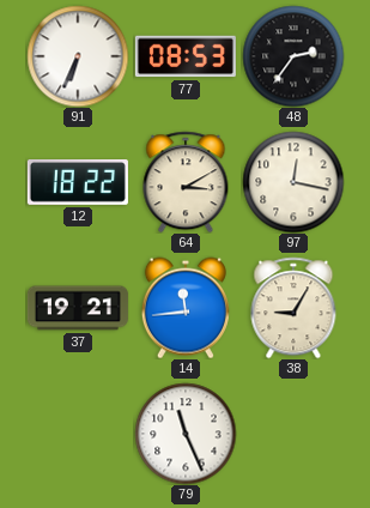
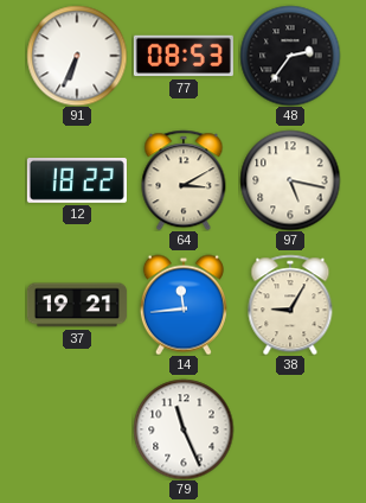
97: 12:17 -> 5:17
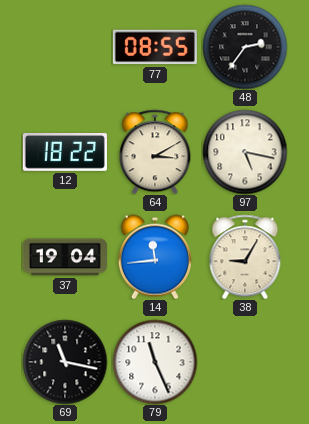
91: 6:34 -> none
77: 08:53 -> 08:55
37: 19:21 -> 19:04
69: none -> 11:17
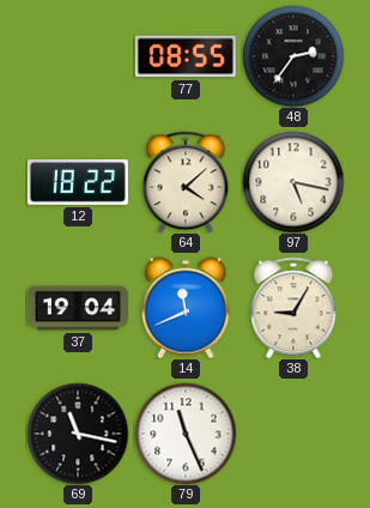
64: 3:10 -> 4:08
14: 11:44 -> 11:41
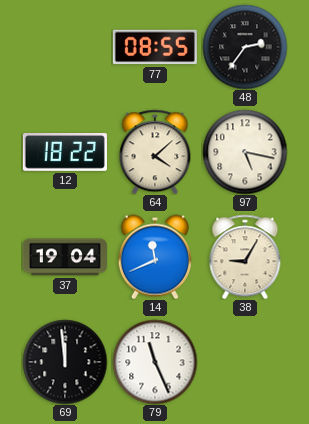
69: 11:17 -> 11:59
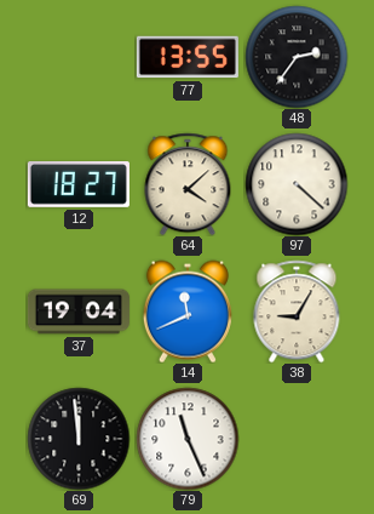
77: 08:55 -> 13:55
12: 18:22 -> 18:27
97: 5:17 -> 4:22
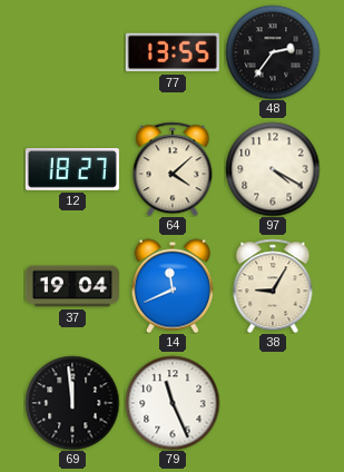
97: 4:22 -> 4:20
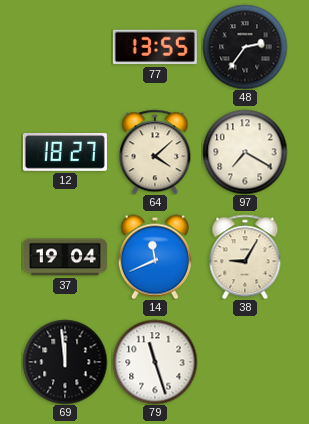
97: 4:20 -> 7:20
79: 11:26 -> 11:27
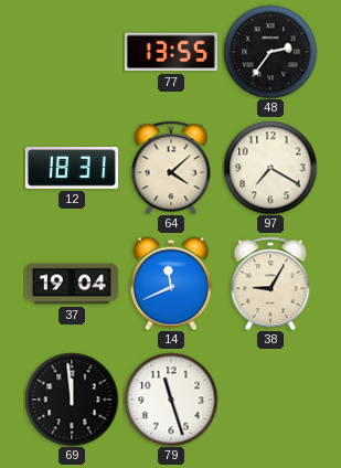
12: 18:27 -> 18:31
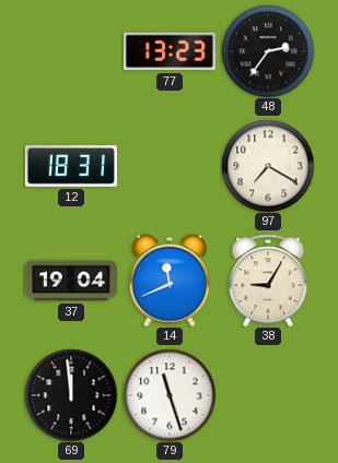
77: 13:55 -> 13:23
64: 4:08 -> none
